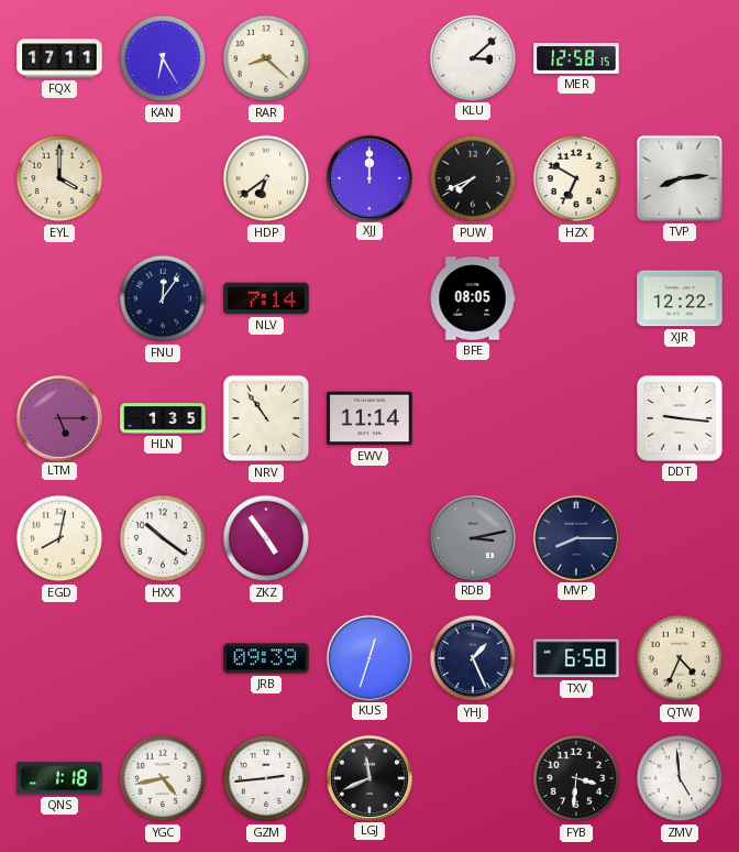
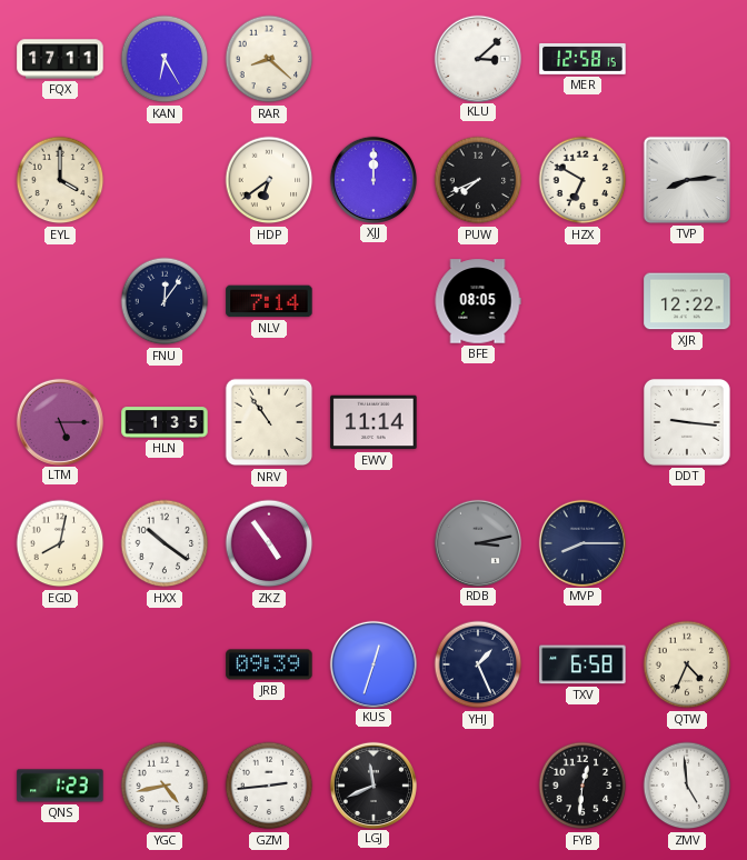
QNS: 1:18 -> 1:23
FYB: 3:31 -> 12:31
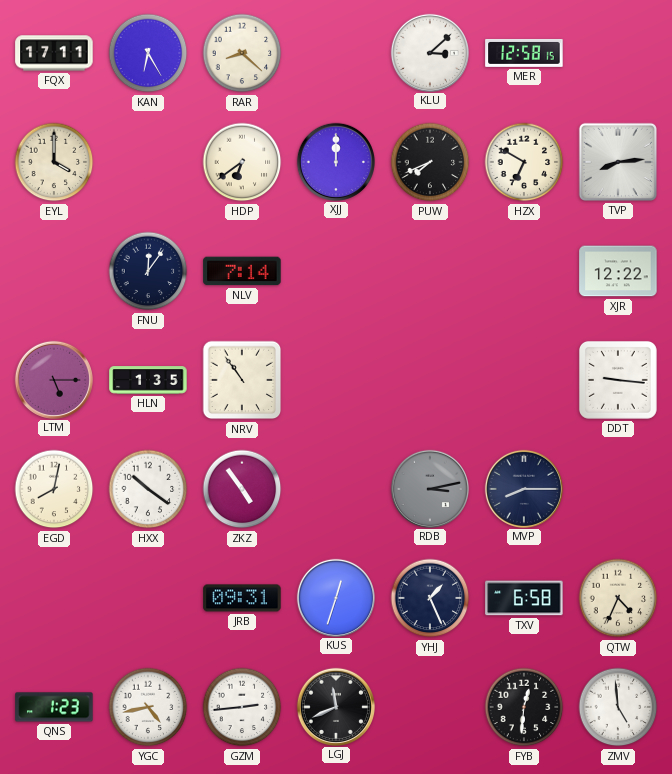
BFE: 08:05 -> none
EWV: 11:14 -> none
JRB: 09:39 -> 09:31
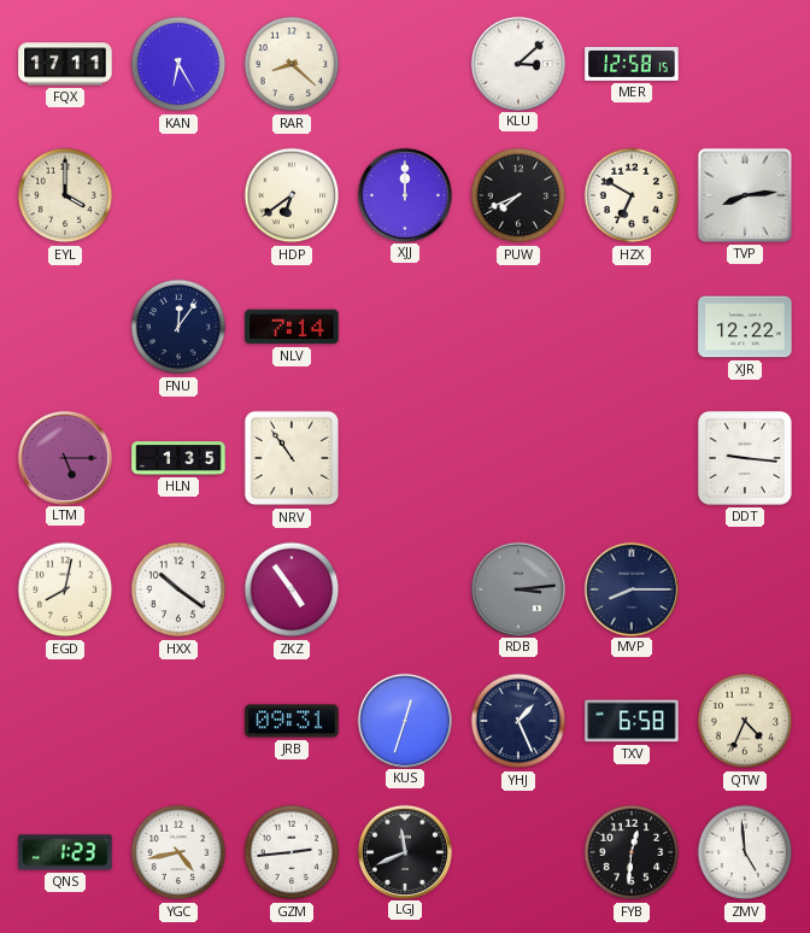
RDB: 3:13 -> 3:14
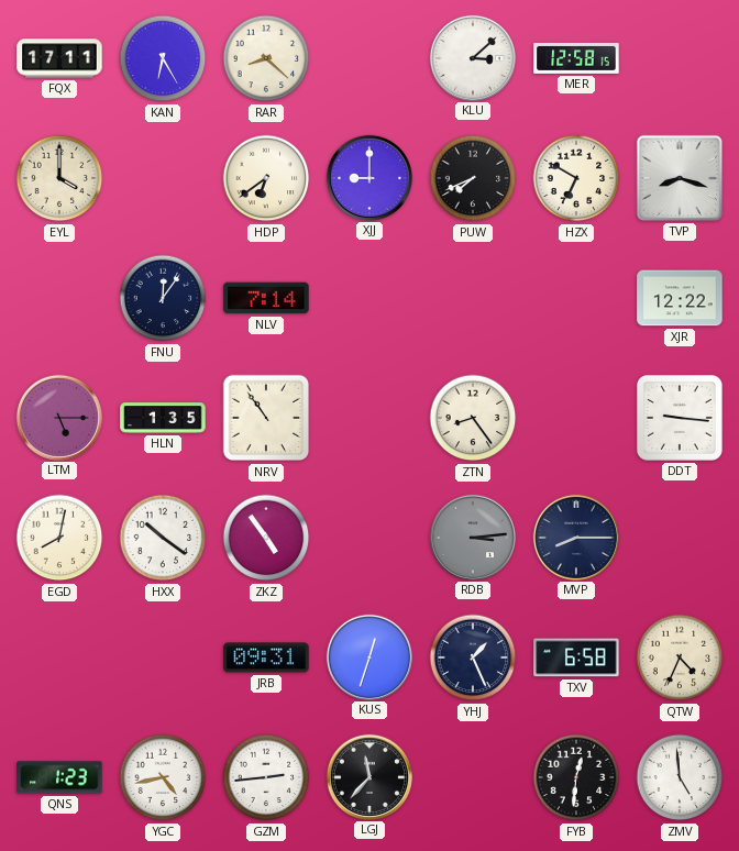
XJJ: 12:00 -> 9:00
TVP: 8:14 -> 8:18
ZTN: none -> 8:24
LGJ: 11:41 -> 11:37
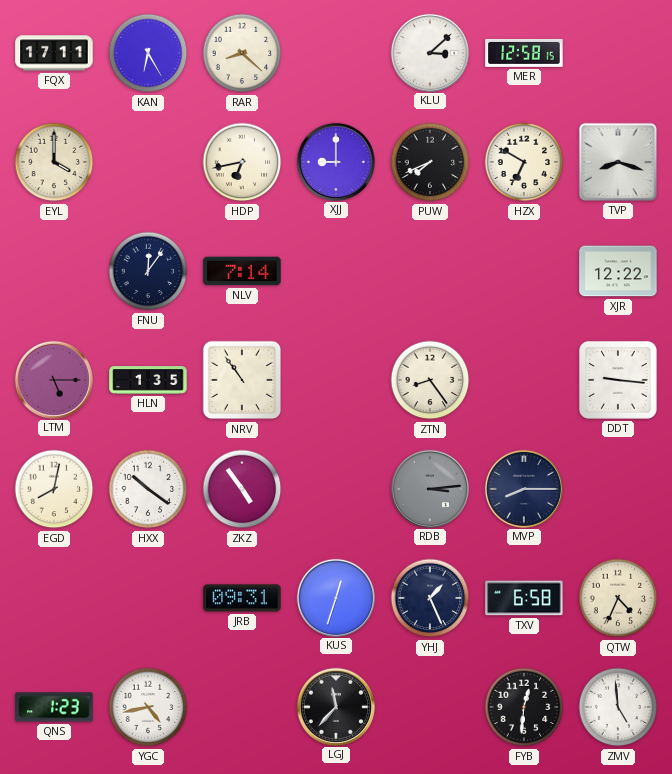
HDP: 6:39 -> 6:43
GZM: 2:44 -> none
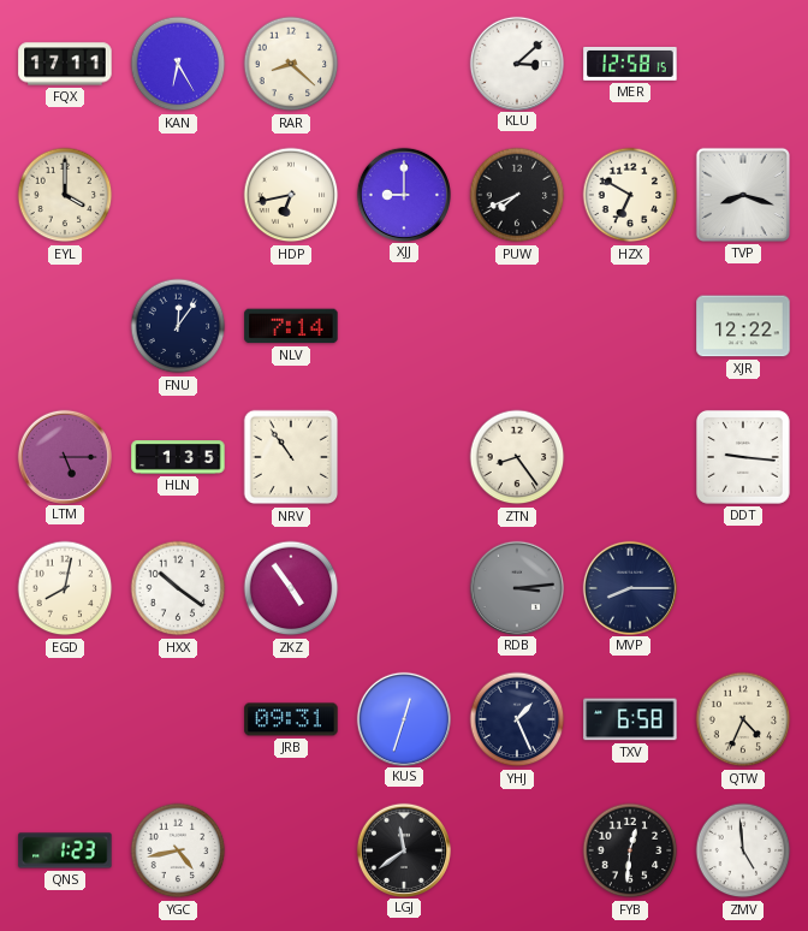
LGJ: 11:37 -> 11:39
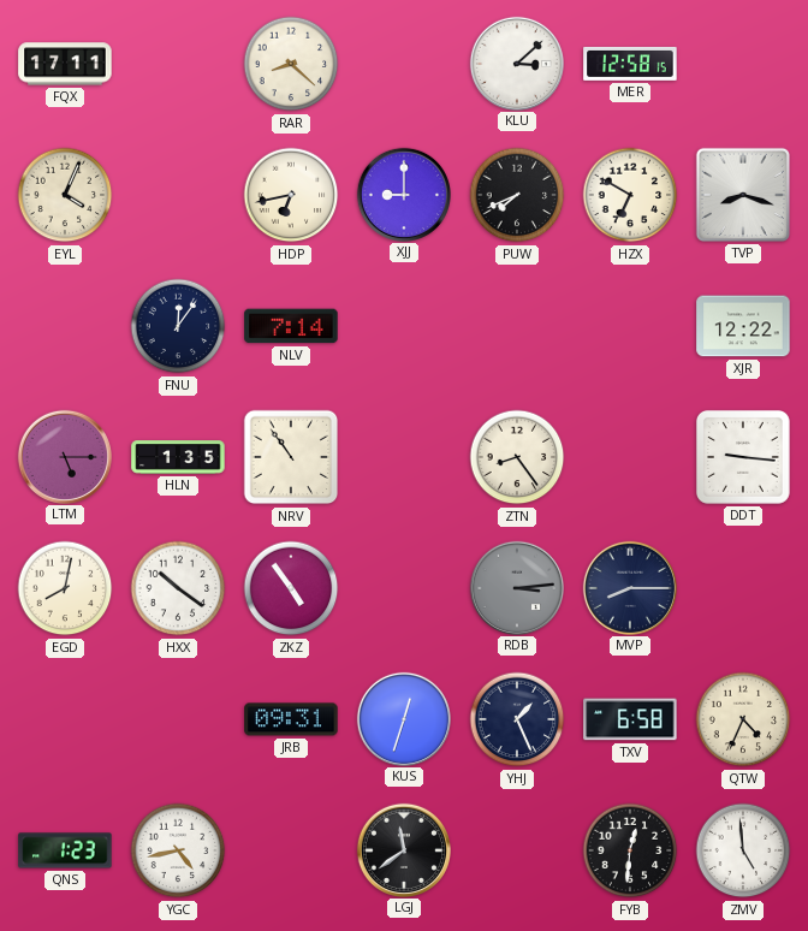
KAN: 6:25 -> none
EYL: 4:00 -> 4:04
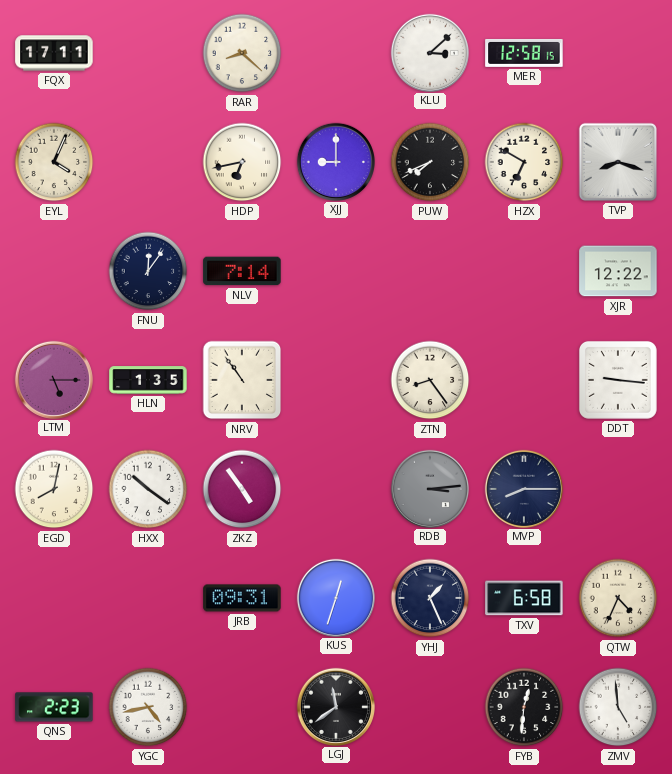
QNS: 1:23 -> 2:23
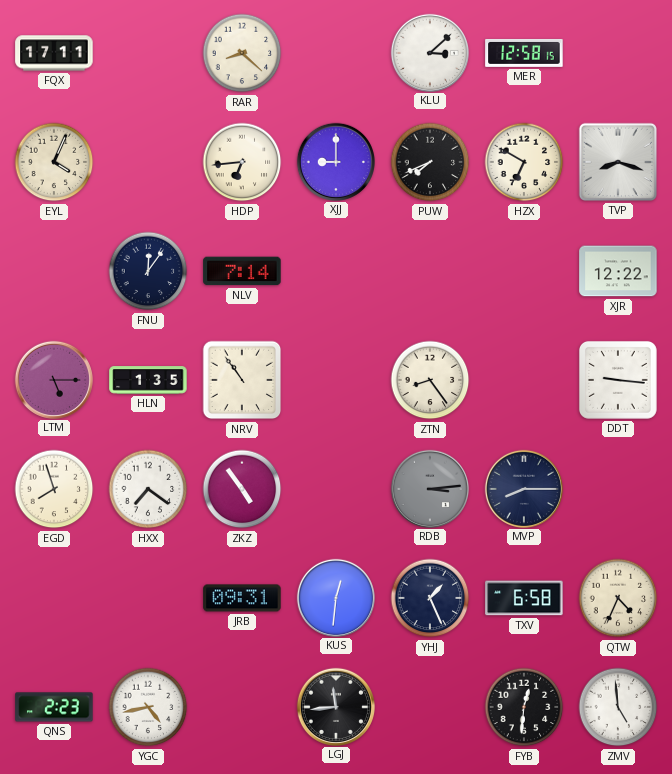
HDP: 6:43 -> 6:44
EGD: 8:02 -> 7:57
HXX: 10:21 -> 7:21
KUS: 12:33 -> 12:31
LGJ: 11:39 -> 11:44
